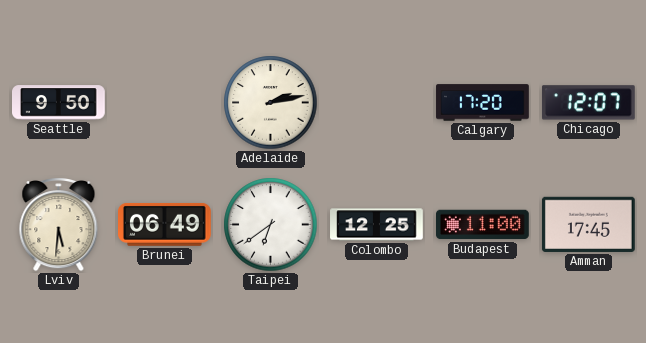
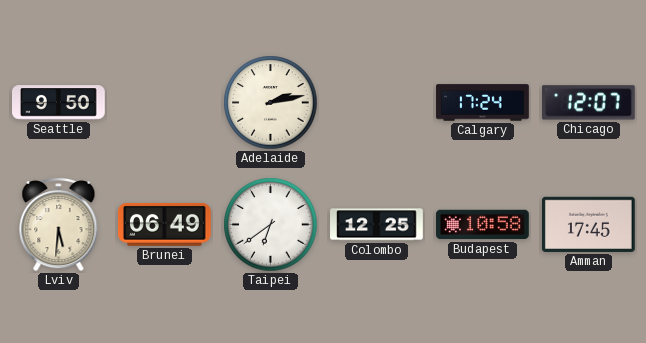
Calgary: 17:20 -> 17:24
Budapest: 11:00 -> 10:58
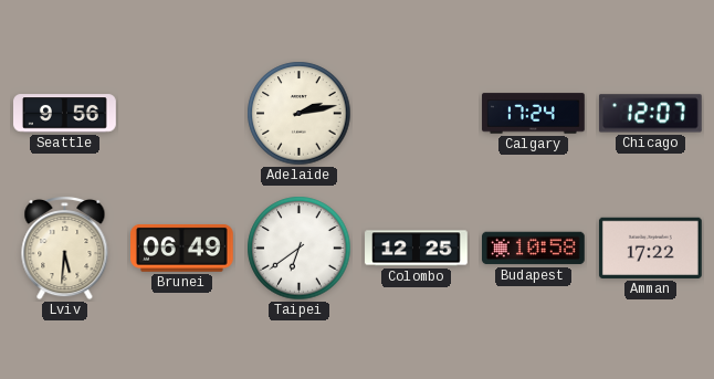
Seattle: 9:50 -> 9:56
Amman: 17:45 -> 17:22
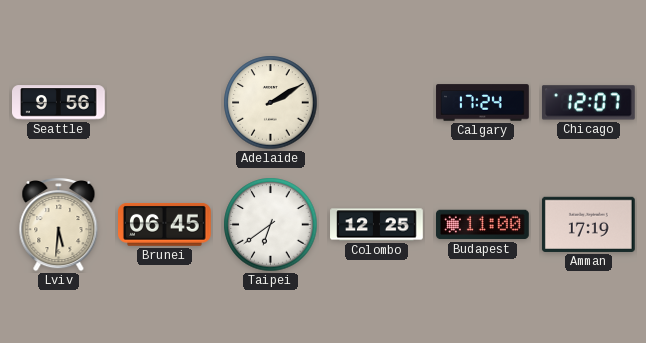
Adelaide: 2:13 -> 2:10
Brunei: 06:49 -> 06:45
Budapest: 10:58 -> 11:00
Amman: 17:22 -> 17:19
